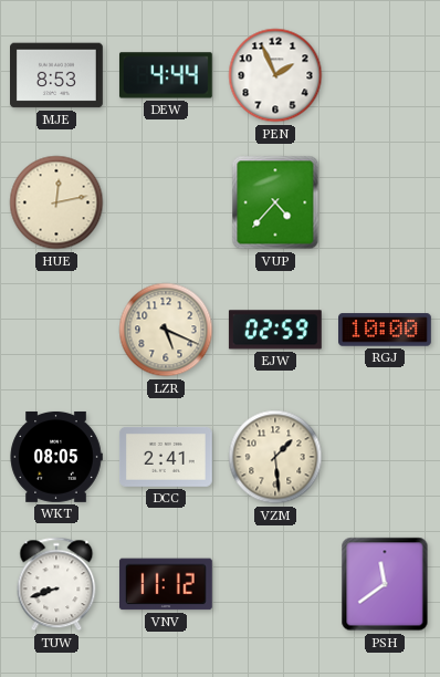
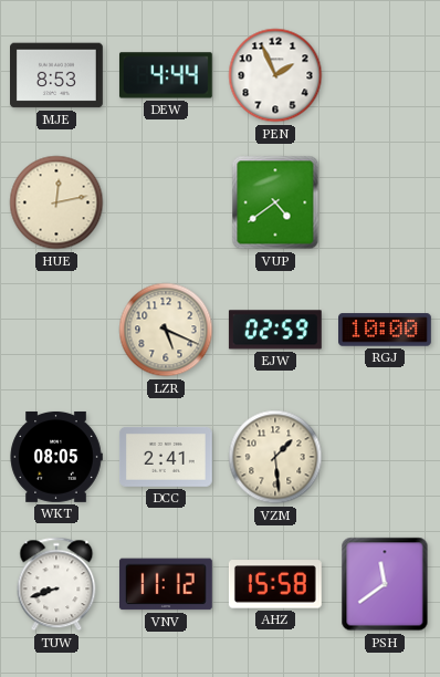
VUP: 4:37 -> 4:39
AHZ: none -> 15:58
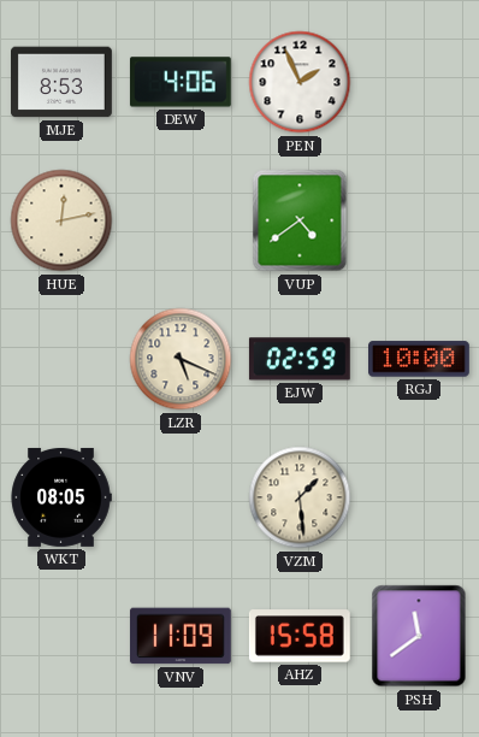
DEW: 4:44 -> 4:06
DCC: 2:41 -> none
TUW: 8:42 -> none
VNV: 11:12 -> 11:09
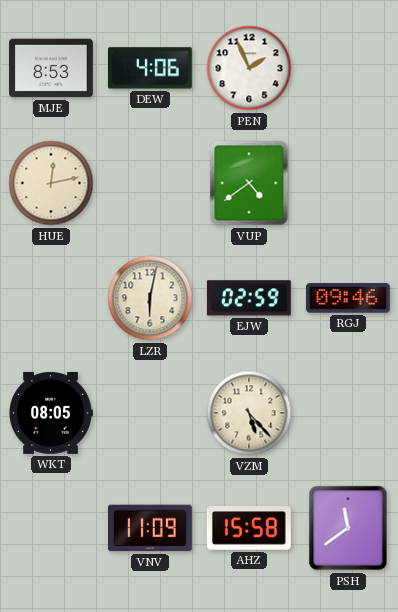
LZR: 5:19 -> 6:02
RGJ: 10:00 -> 09:46
VZM: 1:29 -> 5:23
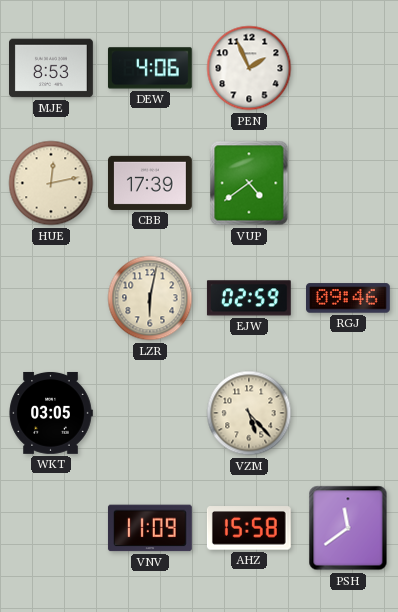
CBB: none -> 17:39
WKT: 08:05 -> 03:05
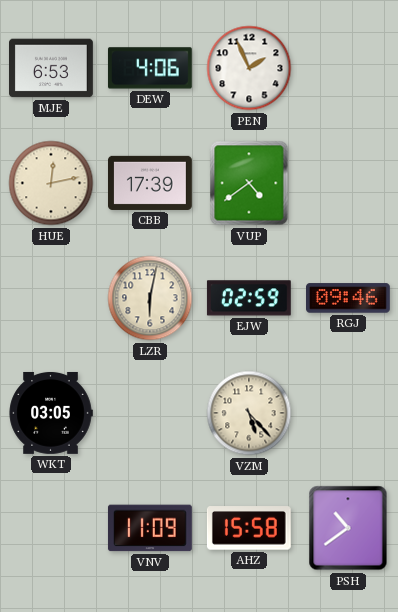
MJE: 8:53 -> 6:53
PSH: 11:39 -> 10:39
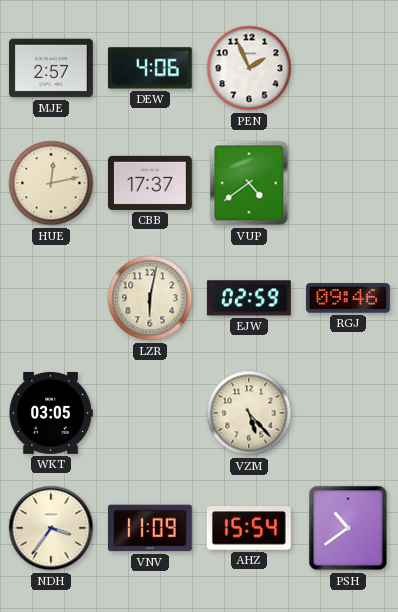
MJE: 6:53 -> 2:57
CBB: 17:39 -> 17:37
NDH: none -> 3:36
AHZ: 15:58 -> 15:54
